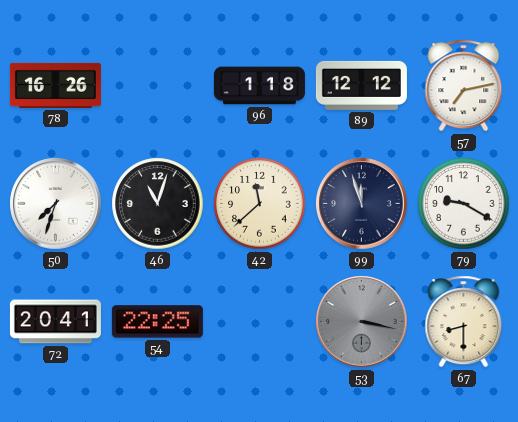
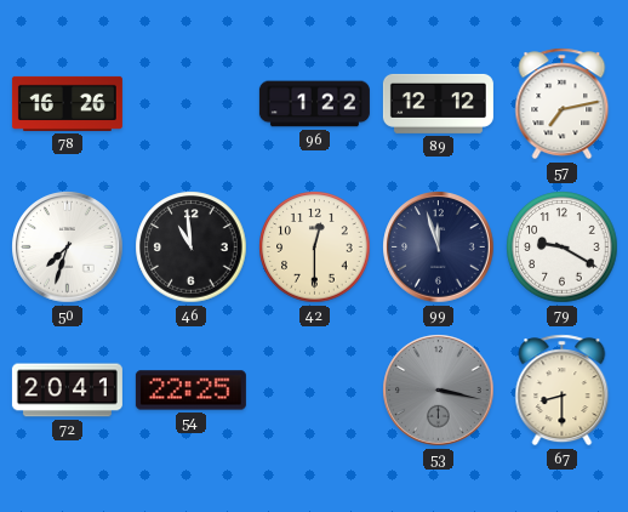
96: 1:18 -> 1:22
46: 11:03 -> 10:59
42: 11:38 -> 12:30
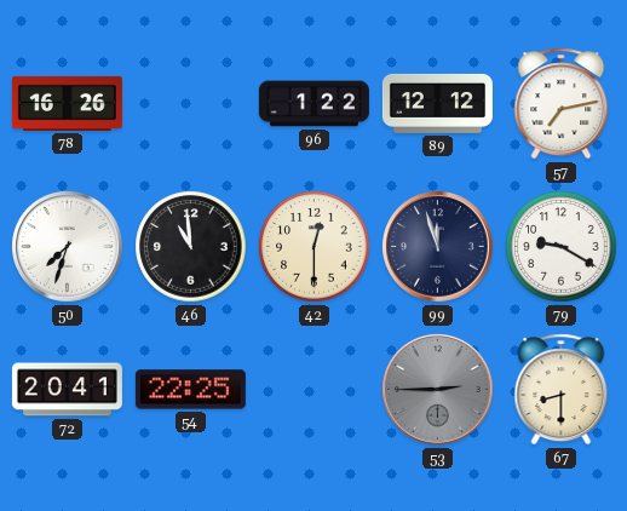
53: 3:17 -> 2:45
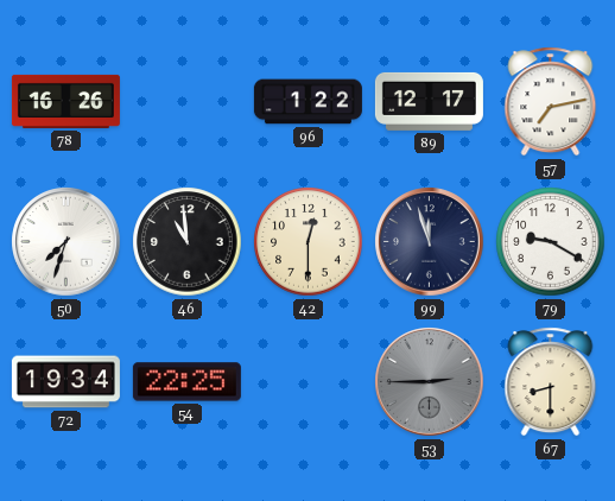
89: 12:12 -> 12:17
72: 20:41 -> 19:34
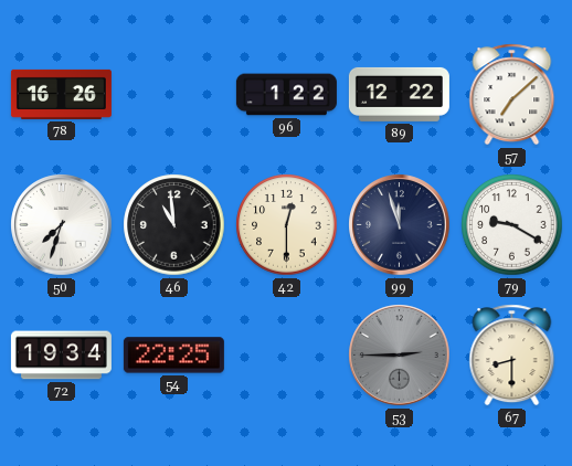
89: 12:17 -> 12:22
57: 7:13 -> 7:08
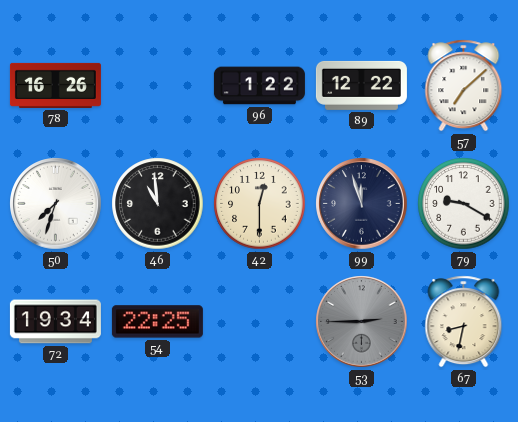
67: 8:30 -> 8:32
